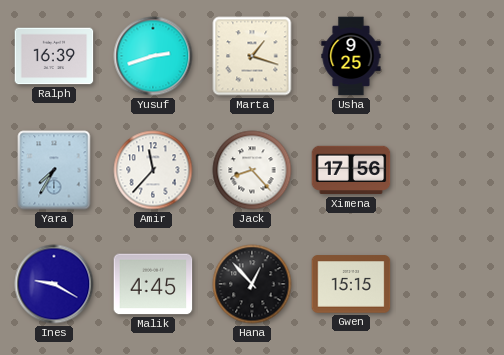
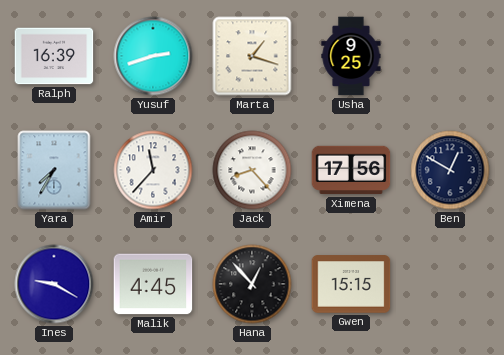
Ben: none -> 12:50
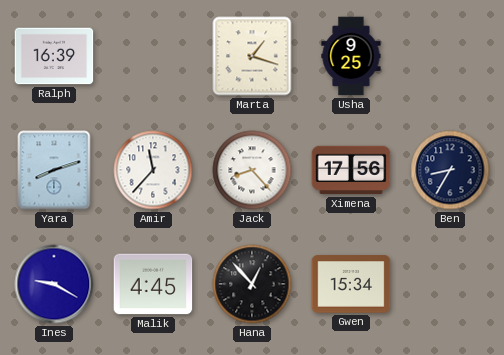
Yusuf: 2:42 -> none
Yara: 7:35 -> 8:12
Ben: 12:50 -> 8:35
Gwen: 15:15 -> 15:34
